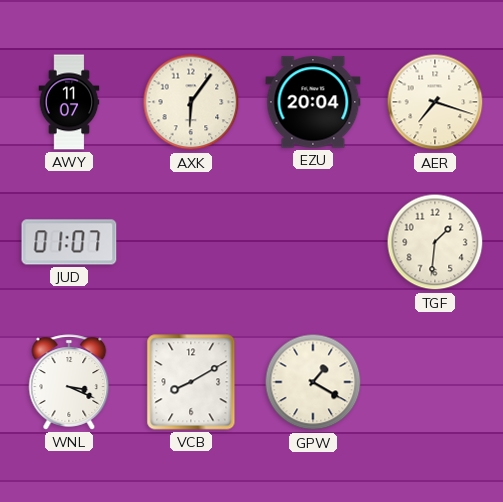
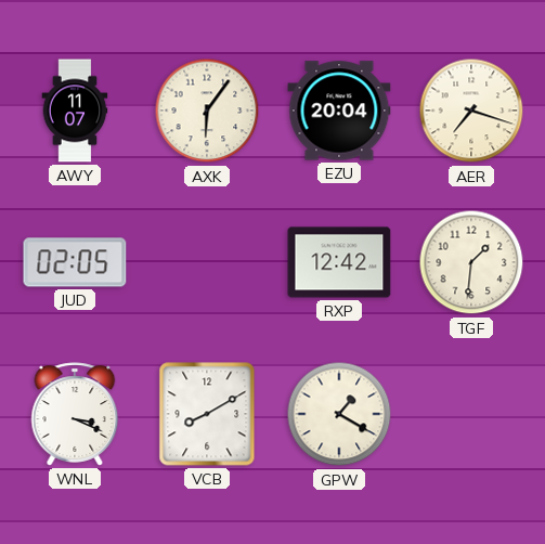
JUD: 01:07 -> 02:05
RXP: none -> 12:42
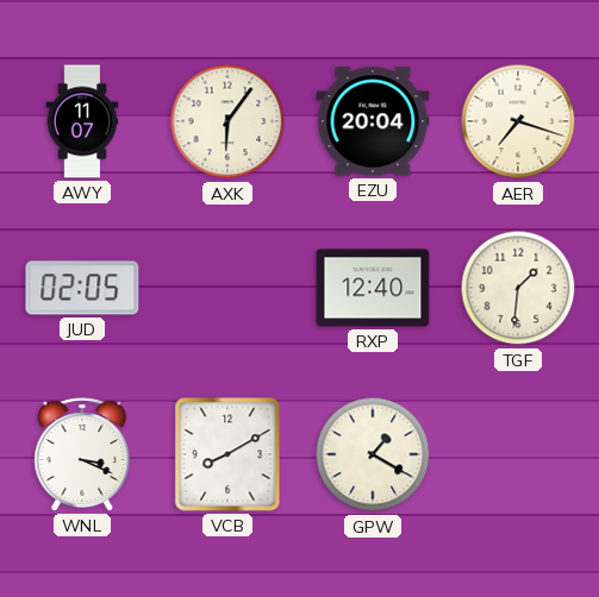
RXP: 12:42 -> 12:40
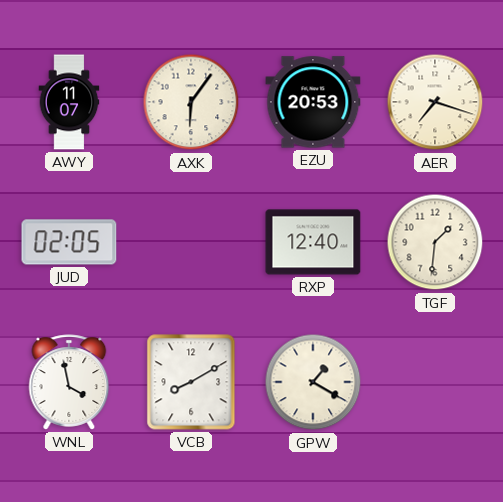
EZU: 20:04 -> 20:53
WNL: 3:19 -> 3:58
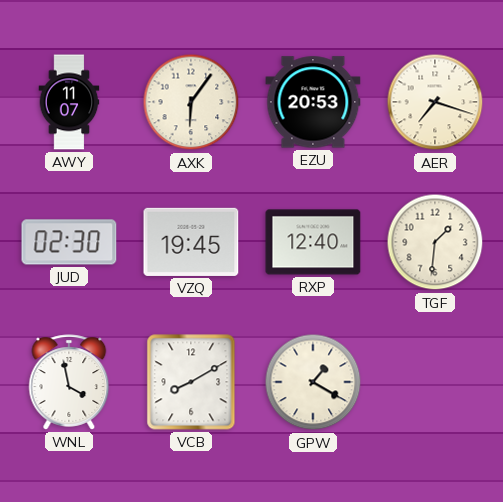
JUD: 02:05 -> 02:30
VZQ: none -> 19:45
